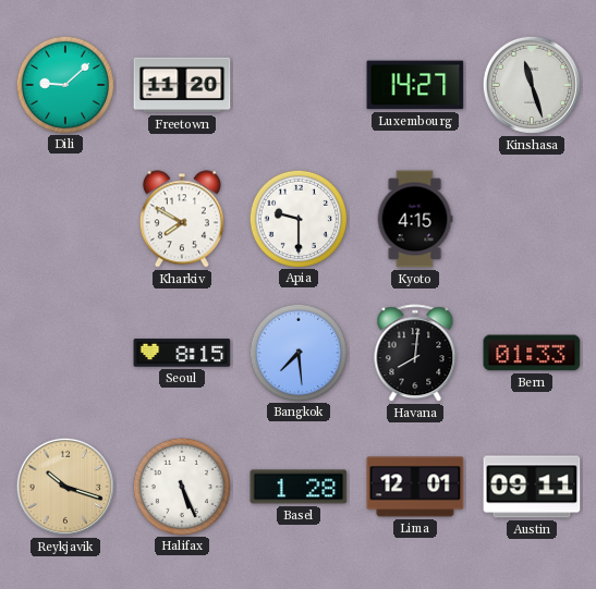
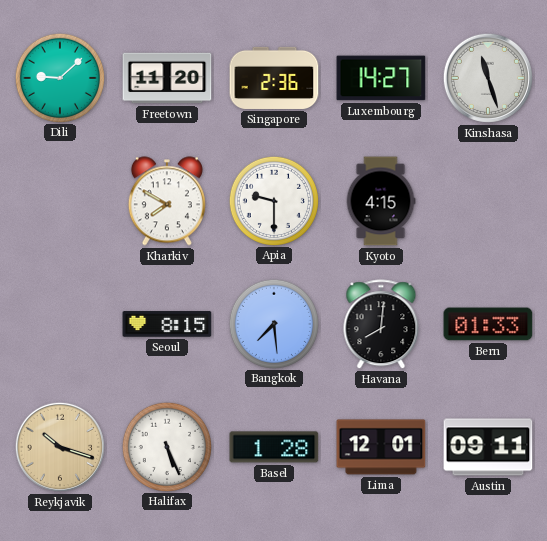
Singapore: none -> 2:36
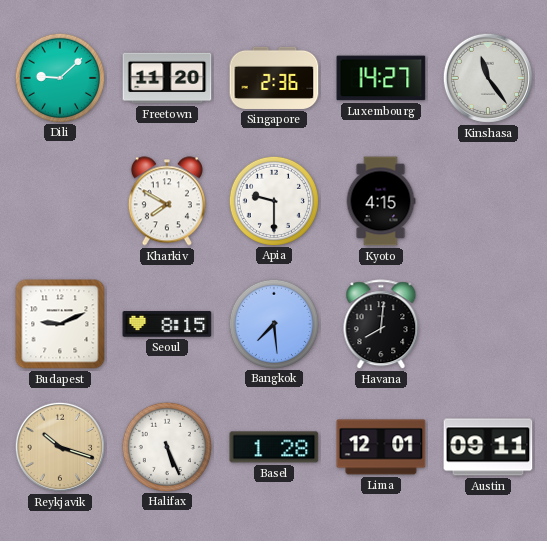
Kinshasa: 11:27 -> 11:24
Budapest: none -> 9:11
Bern: 01:33 -> none
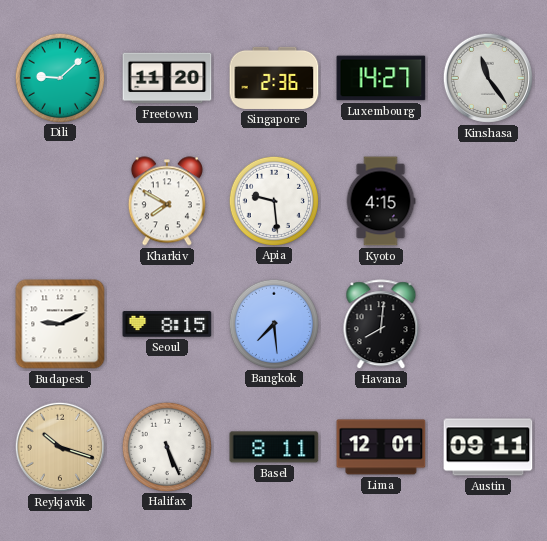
Apia: 9:30 -> 9:29
Basel: 1:28 -> 8:11
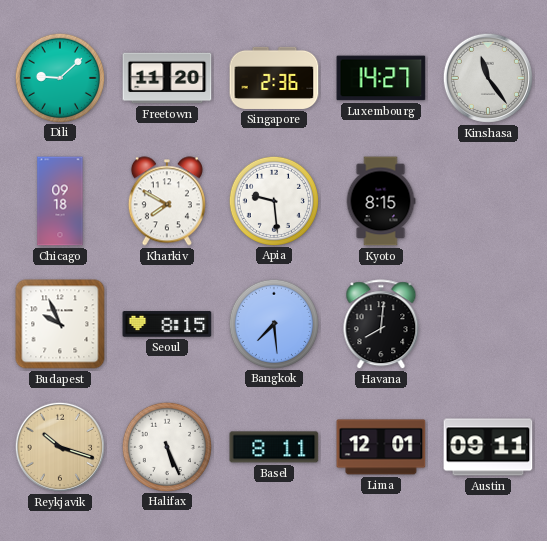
Chicago: none -> 09:18
Kyoto: 4:15 -> 8:15
Budapest: 9:11 -> 9:56
